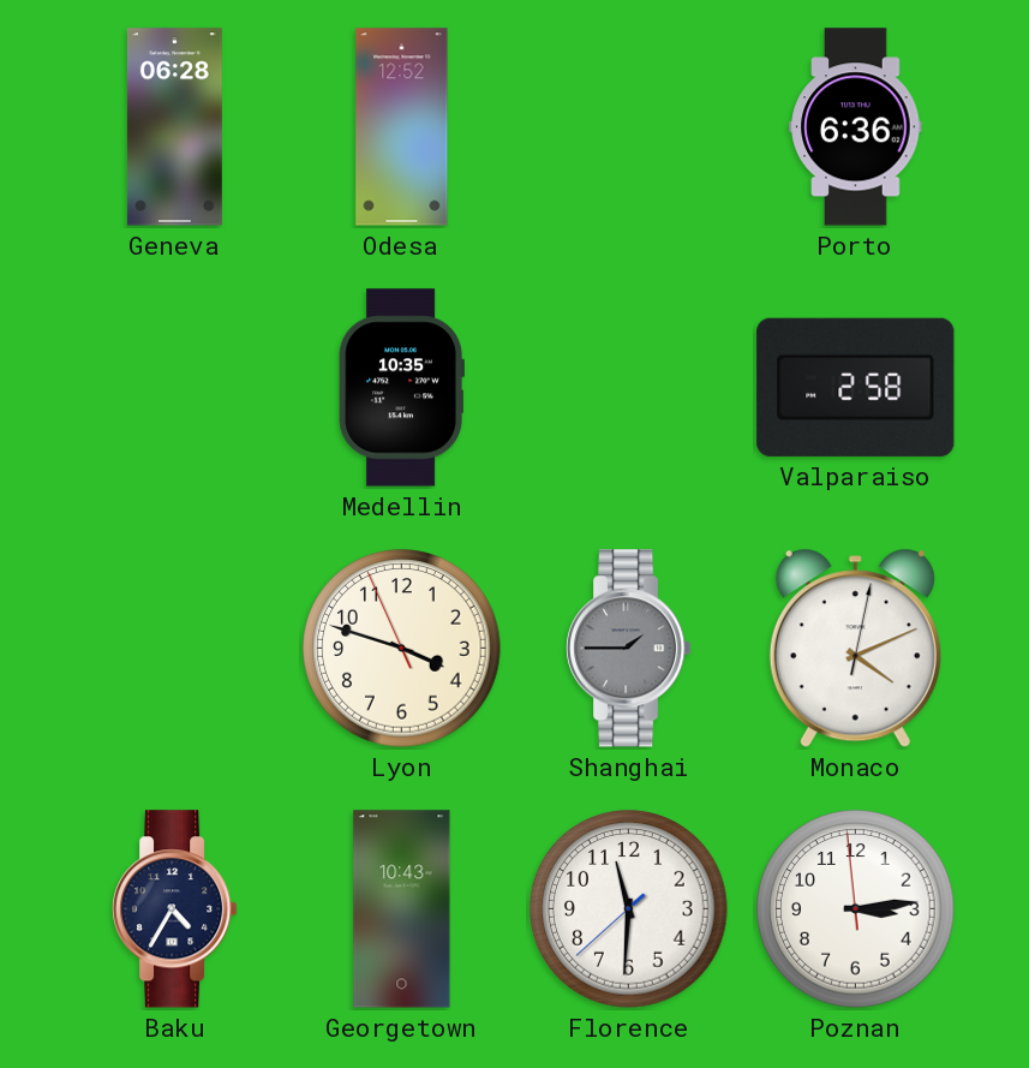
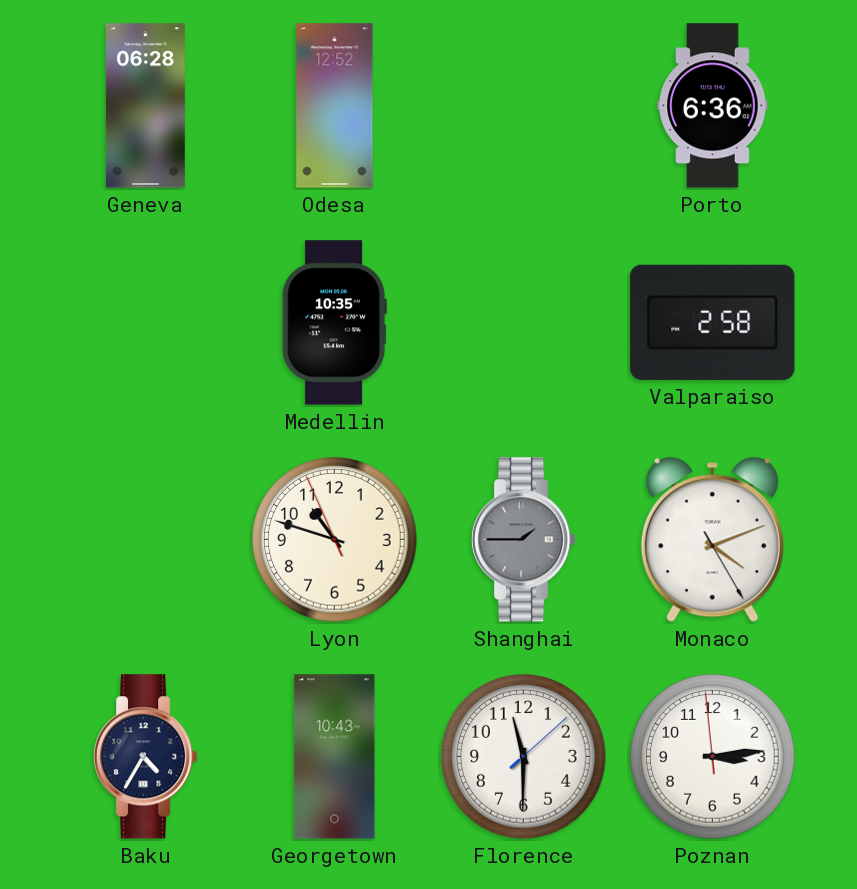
Lyon: 3:47 -> 10:47
Monaco: 4:11:02 -> 4:11:25
Florence: 11:30:38 -> 11:30:08
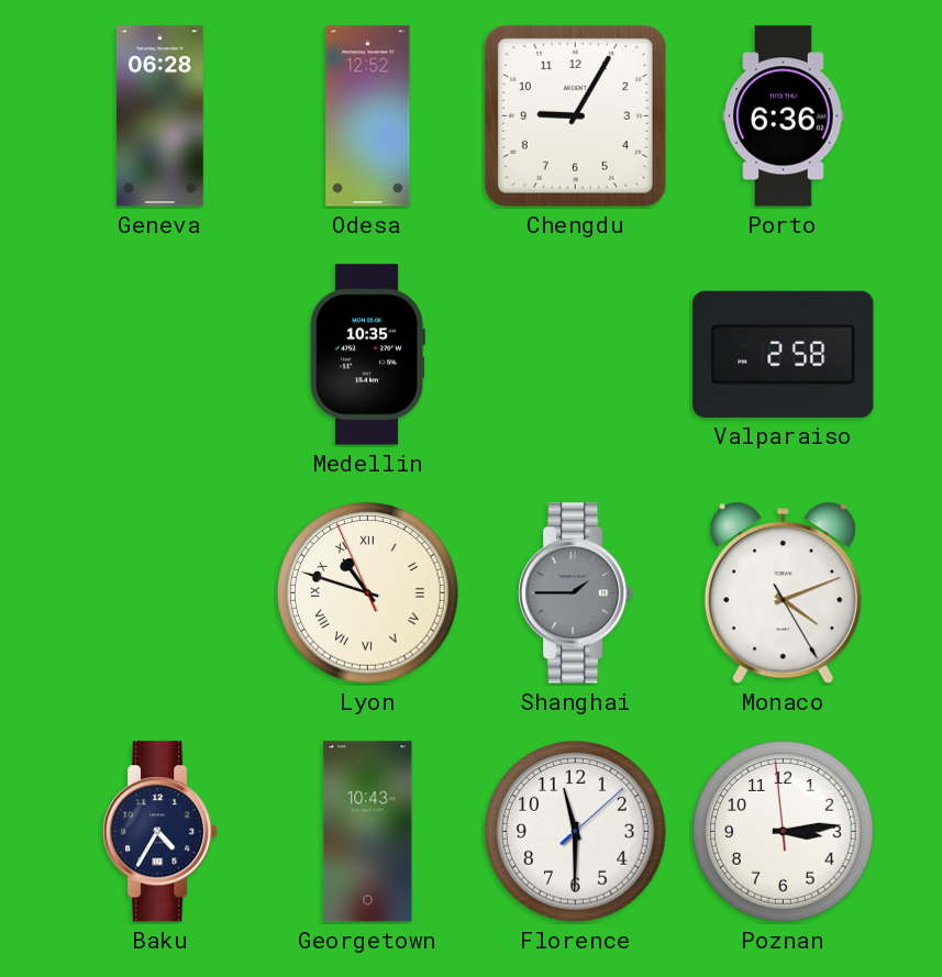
Chengdu: none -> 9:05
Lyon numerals: Arabic -> Roman
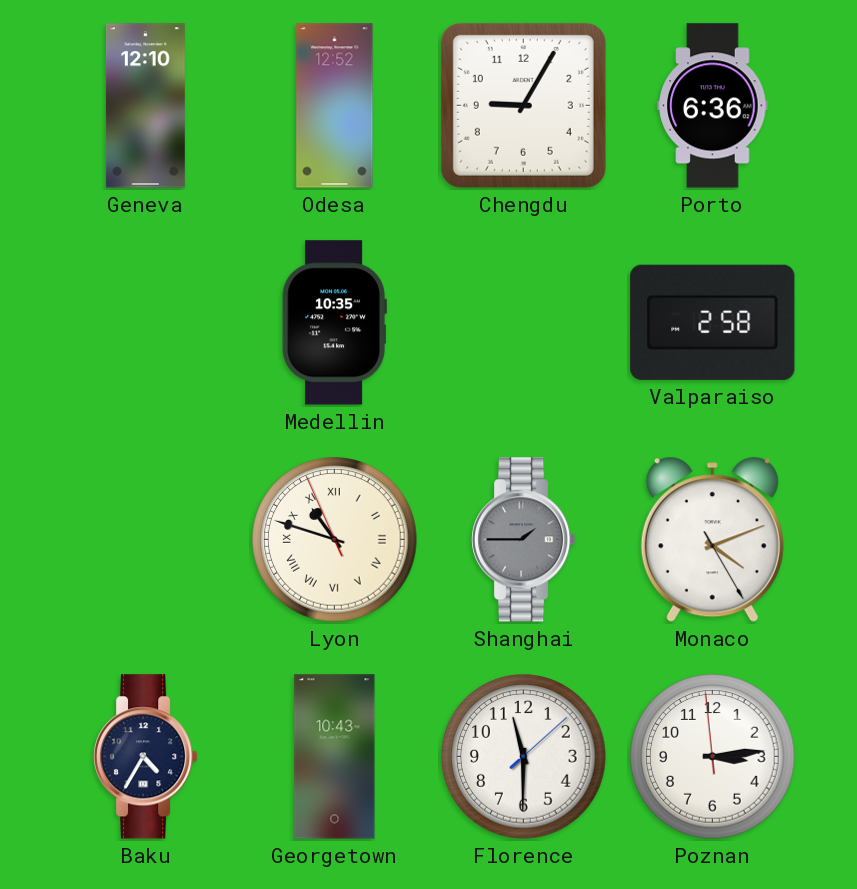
Geneva: 06:28 -> 12:10
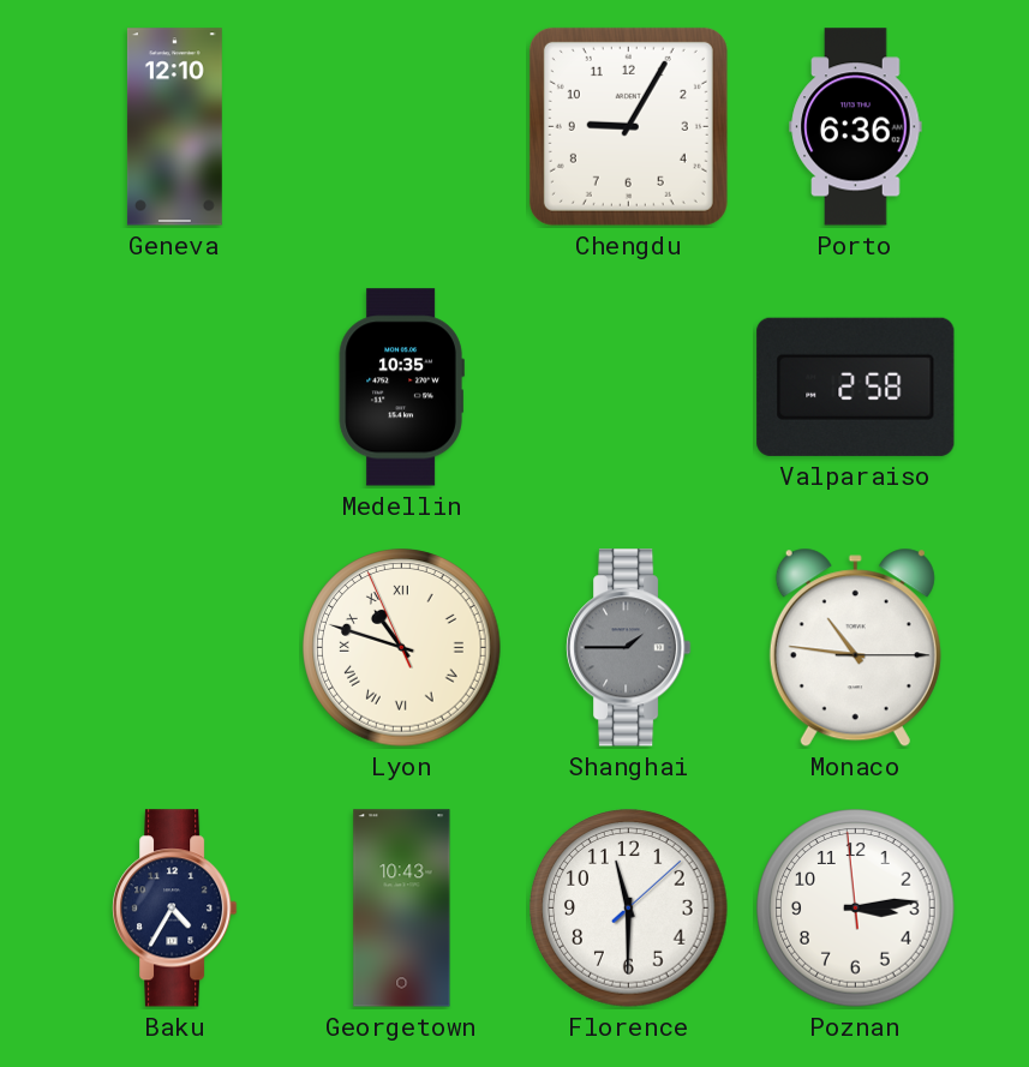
Odesa: 12:52 -> none
Monaco: 4:11 -> 10:46
